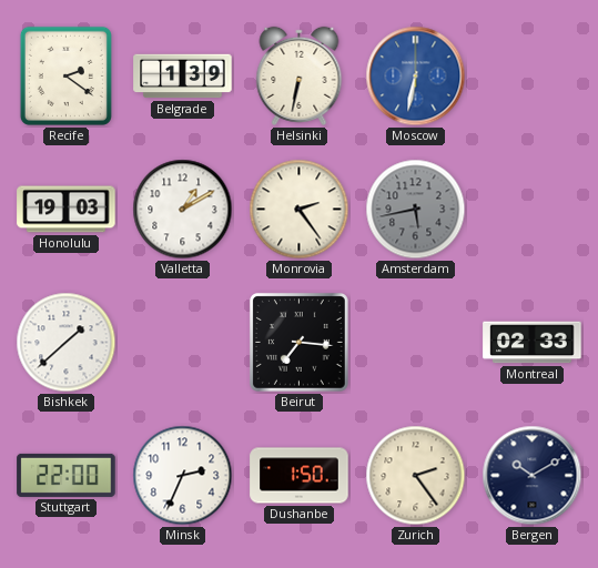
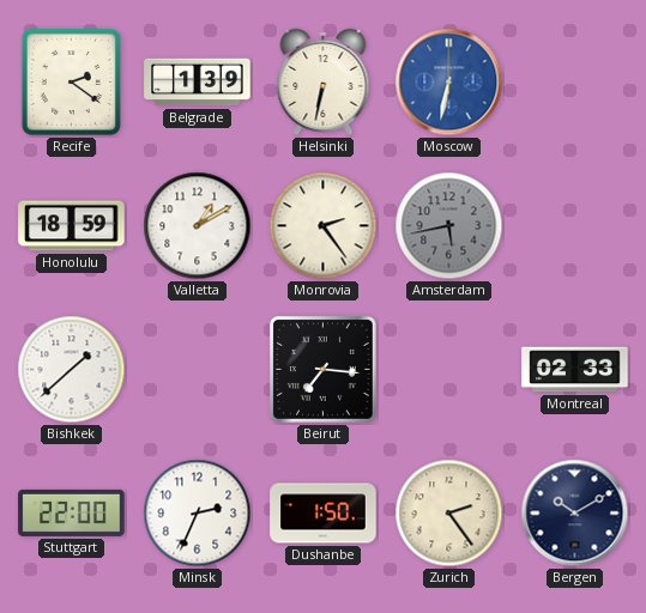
Honolulu: 19:03 -> 18:59
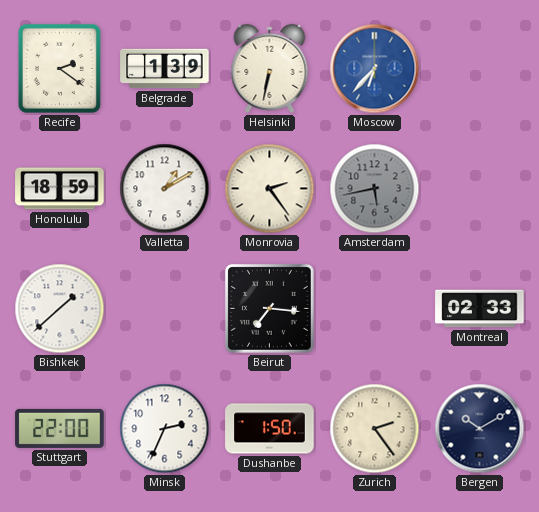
Moscow: 6:32 -> 6:37
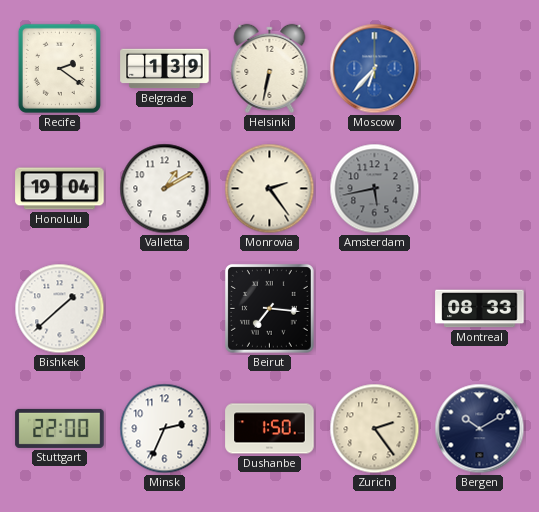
Honolulu: 18:59 -> 19:04
Montreal: 02:33 -> 08:33
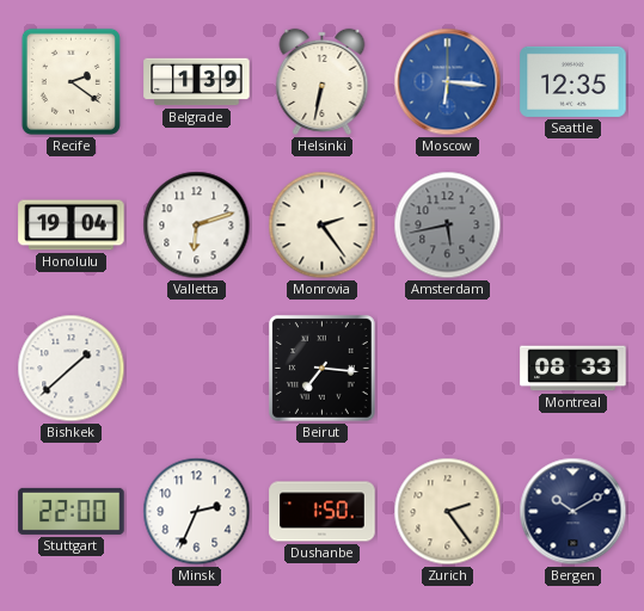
Moscow: 6:37 -> 6:16
Seattle: none -> 12:35
Valletta: 1:10 -> 6:12
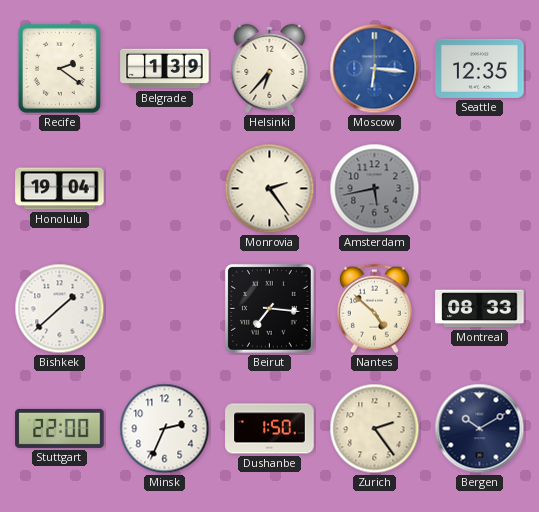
Helsinki: 6:32 -> 6:37
Valletta: 6:12 -> none
Nantes: none -> 4:52
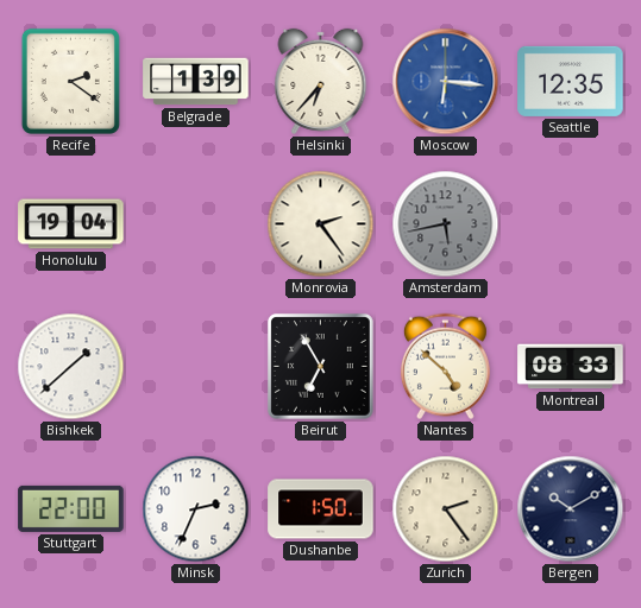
Beirut: 7:16 -> 6:55
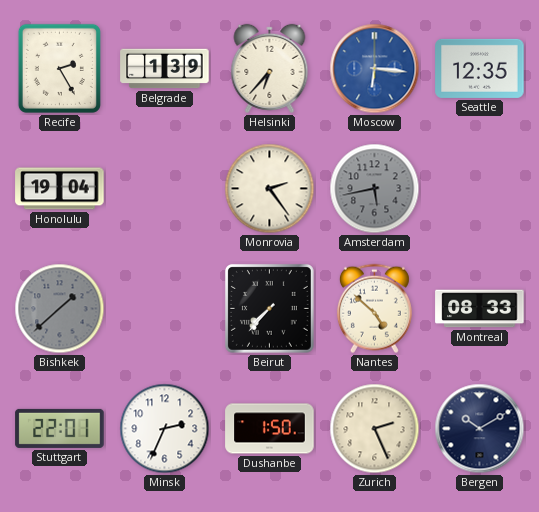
Recife: 2:21 -> 2:25
Bishkek dial: white -> grey
Beirut: 6:55 -> 7:37
Stuttgart: 22:00 -> 22:01
Zurich: 2:24 -> 2:26
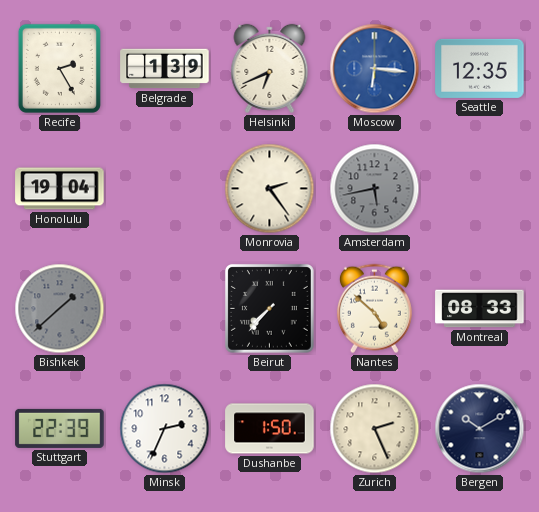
Helsinki: 6:37 -> 6:41
Stuttgart: 22:01 -> 22:39
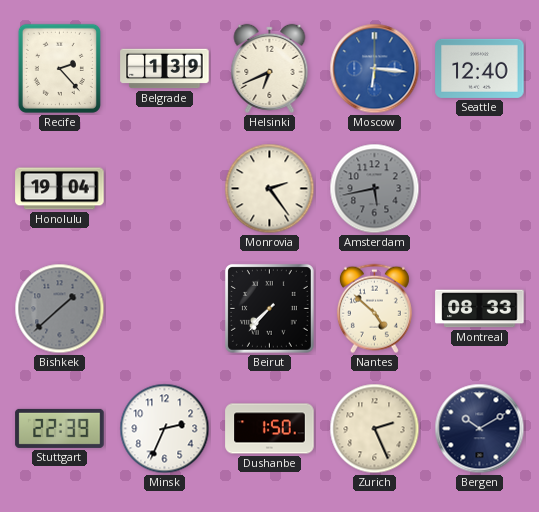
Recife: 2:25 -> 2:23
Seattle: 12:35 -> 12:40
